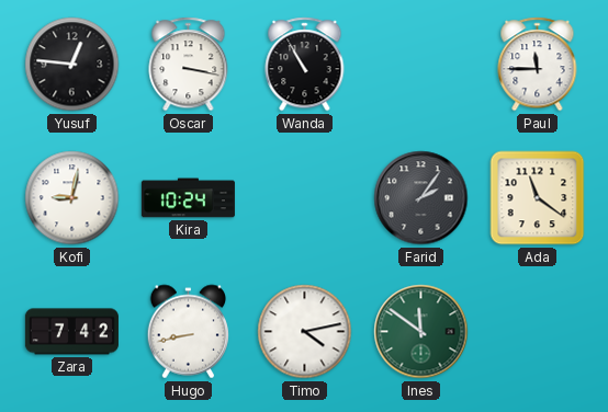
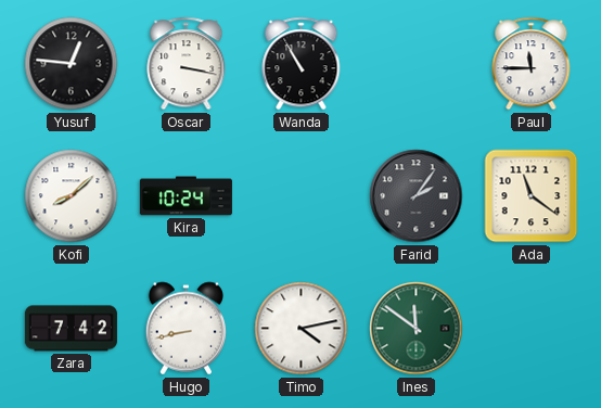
Kofi: 9:02 -> 8:08
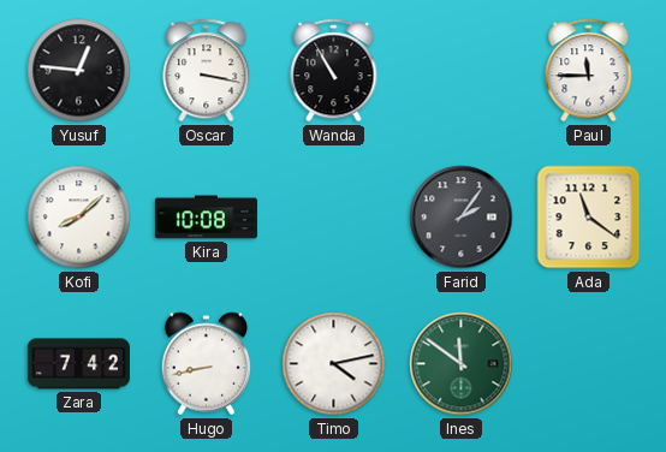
Kira: 10:24 -> 10:08
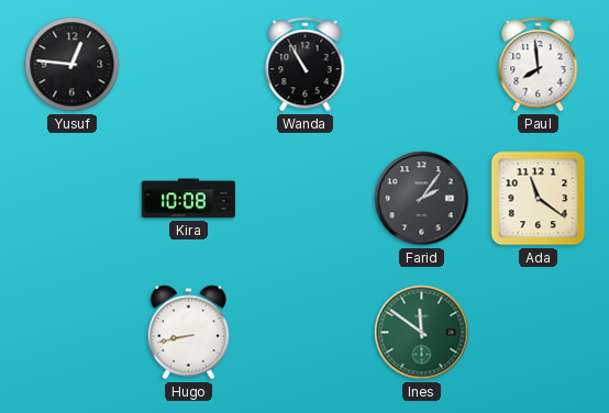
Oscar: 3:17 -> none
Paul: 11:45 -> 7:59
Kofi: 8:08 -> none
Zara: 7:42 -> none
Timo: 4:13 -> none
